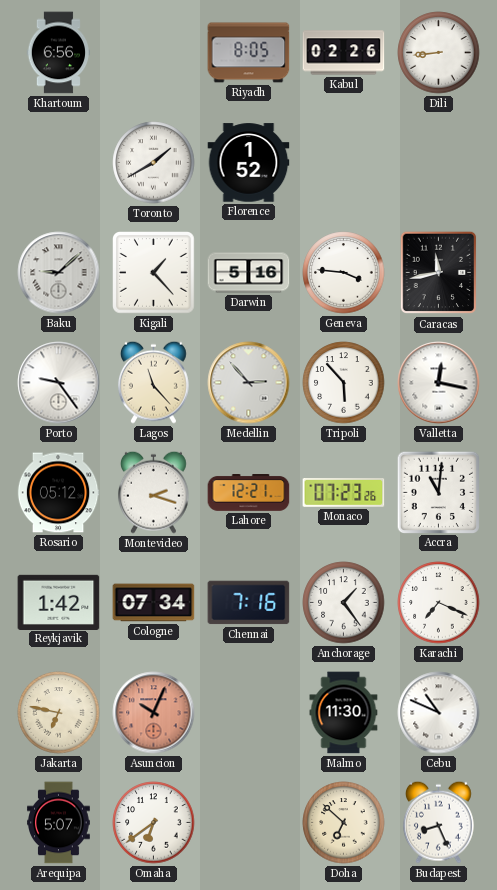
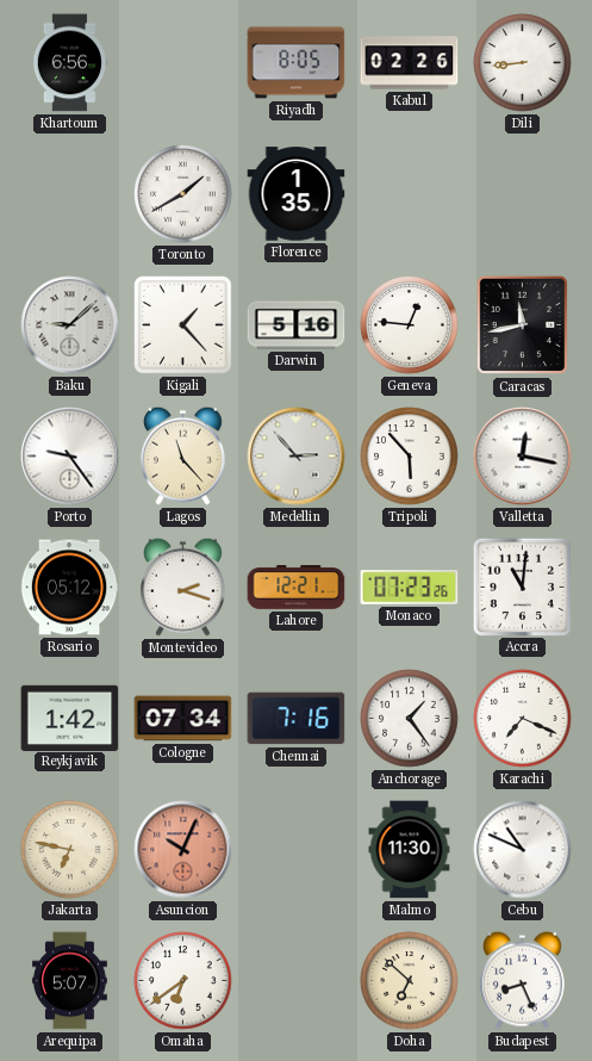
Florence: 1:52 -> 1:35
Geneva: 3:46 -> 12:46
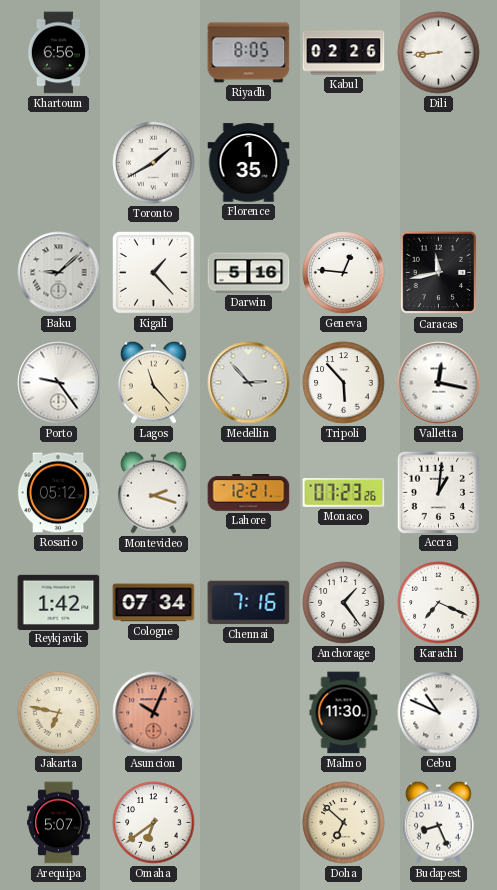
Accra: 11:01 -> 1:01
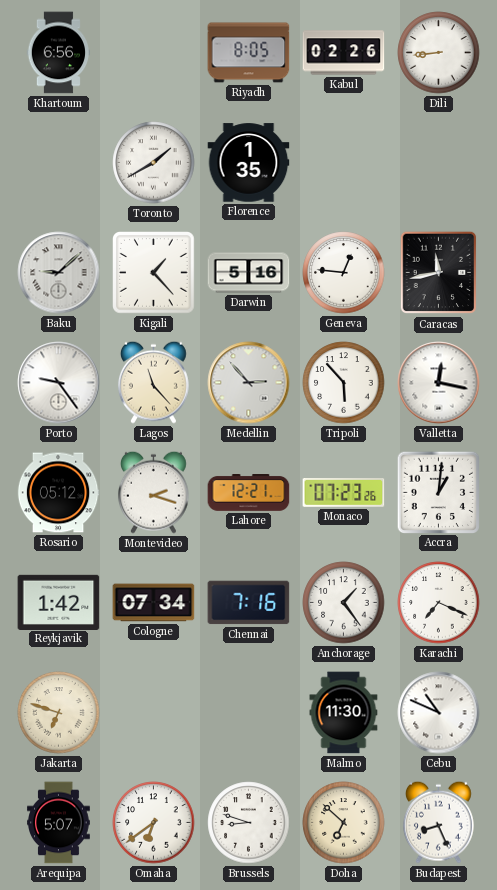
Jakarta: 6:47 -> 6:48
Asuncion: 10:04 -> none
Brussels: none -> 8:48
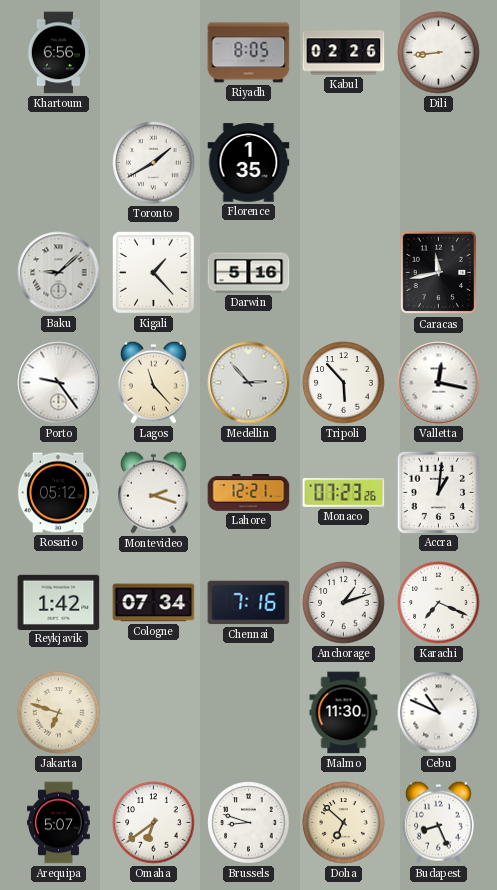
Geneva: 12:46 -> none
Anchorage: 1:24 -> 1:12
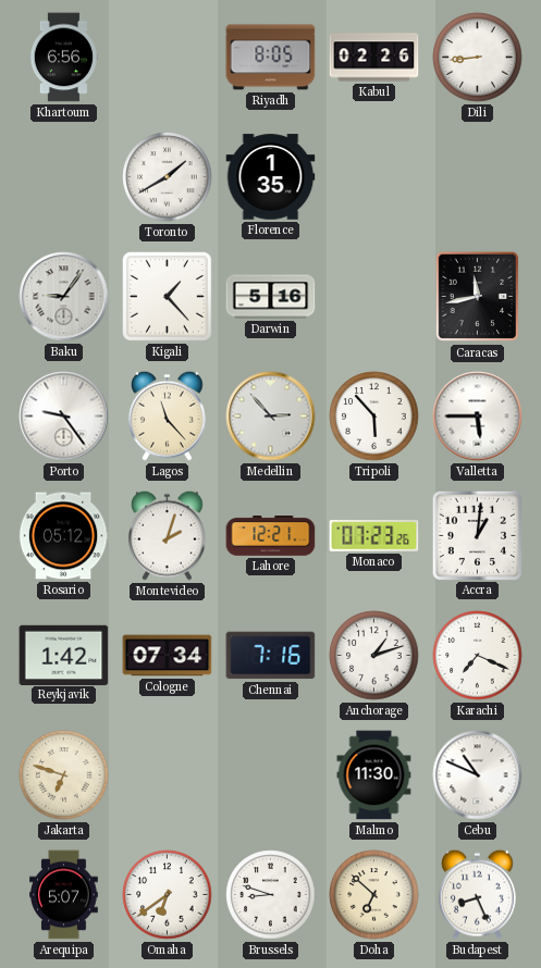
Baku: 9:08 -> 9:06
Valletta: 12:17 -> 5:45
Montevideo: 2:18 -> 2:03
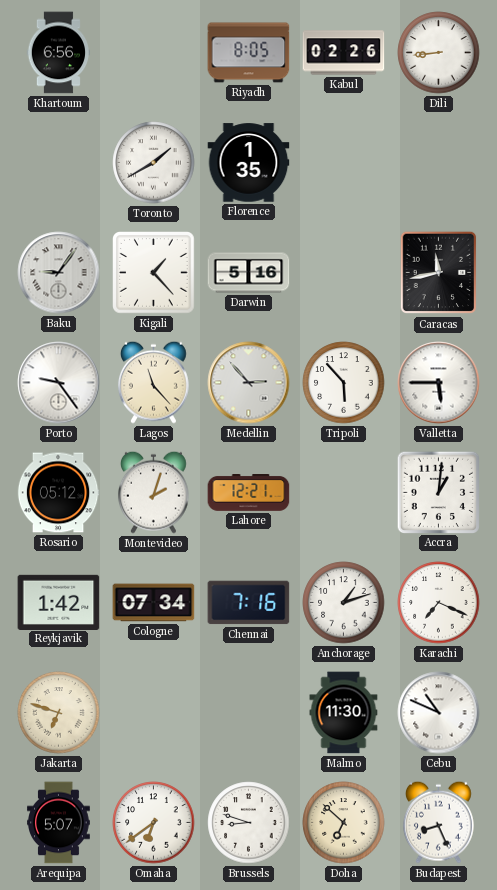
Monaco: 07:23 -> none
